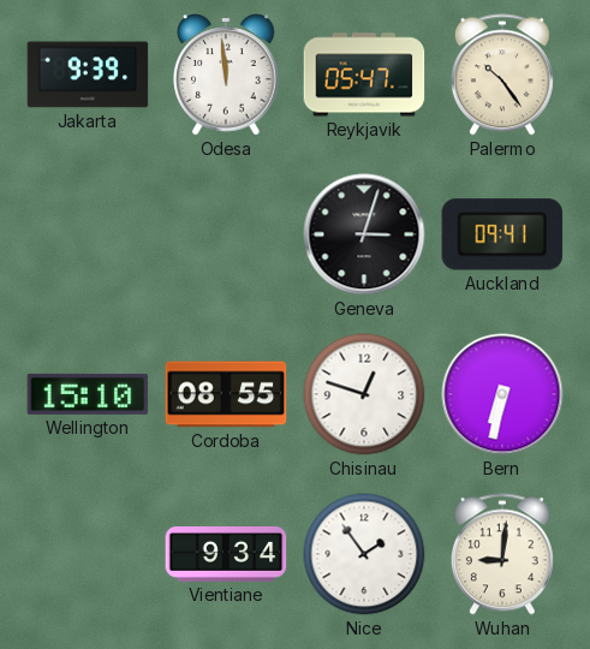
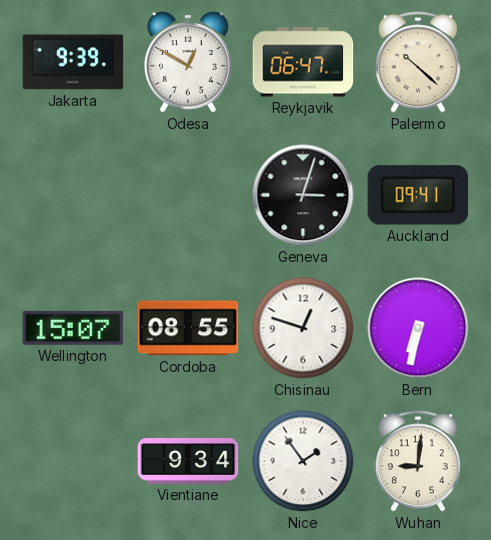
Odesa: 11:59 -> 12:50
Reykjavik: 05:47 -> 06:47
Palermo: 10:24 -> 10:22
Wellington: 15:10 -> 15:07
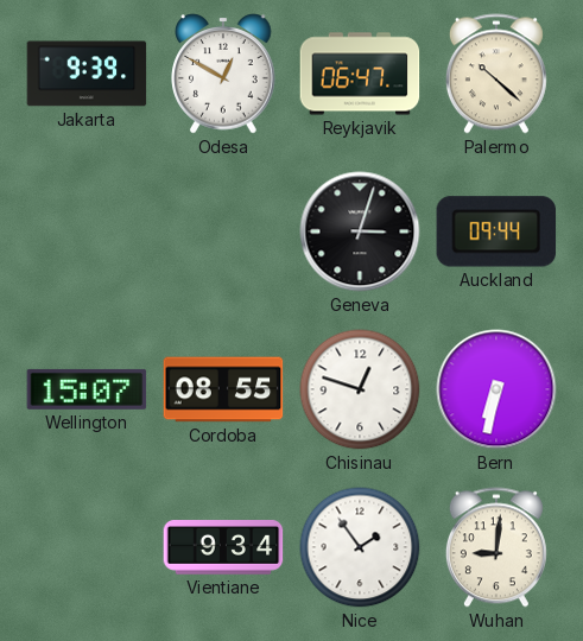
Auckland: 09:41 -> 09:44
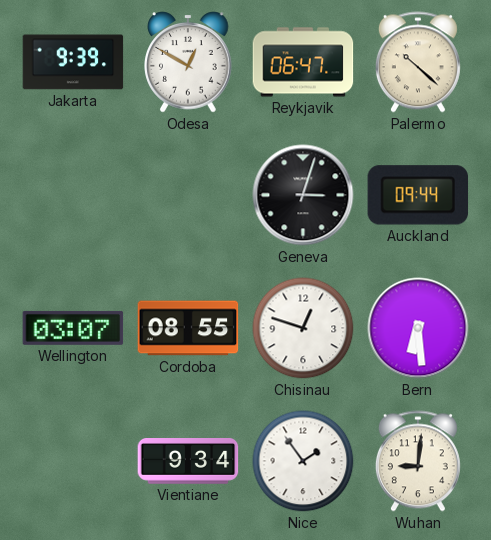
Wellington: 15:07 -> 03:07
Bern: 6:32 -> 6:29
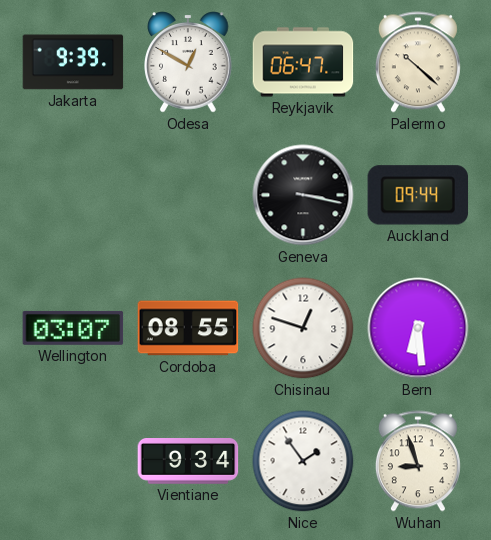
Geneva: 3:03 -> 3:17
Wuhan: 9:01 -> 8:57
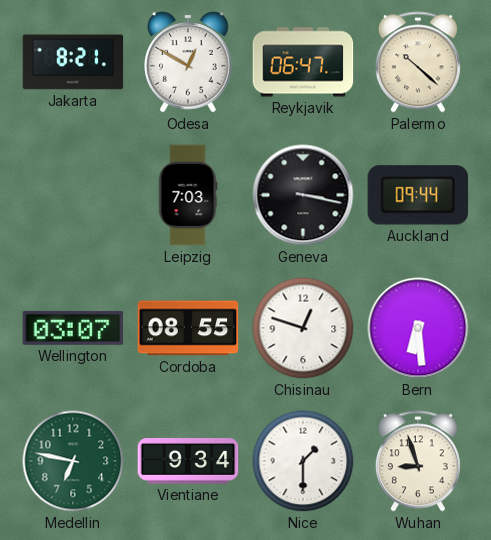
Jakarta: 9:39 -> 8:21
Leipzig: none -> 7:03
Medellin: none -> 6:47
Nice: 1:54 -> 1:30
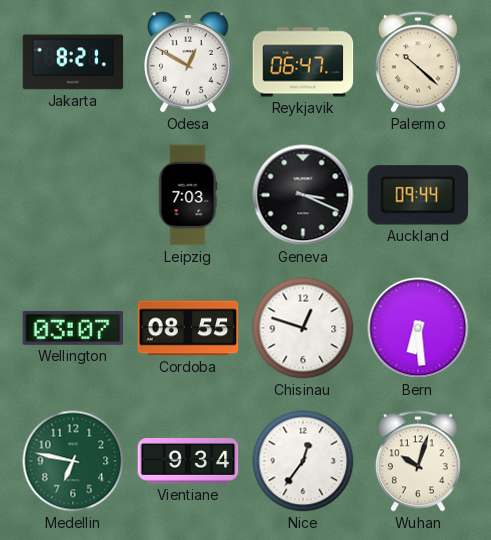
Geneva: 3:17 -> 3:19
Nice: 1:30 -> 12:36
Wuhan: 8:57 -> 10:03
